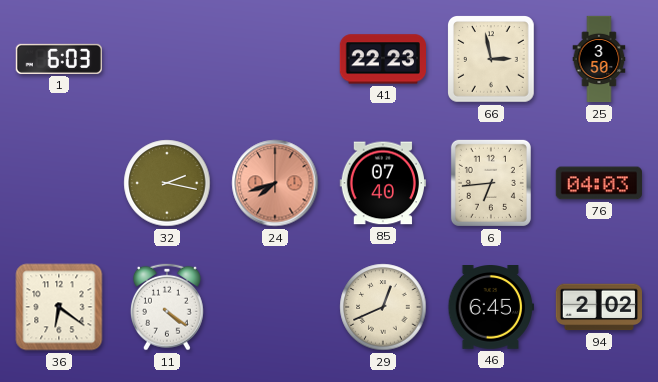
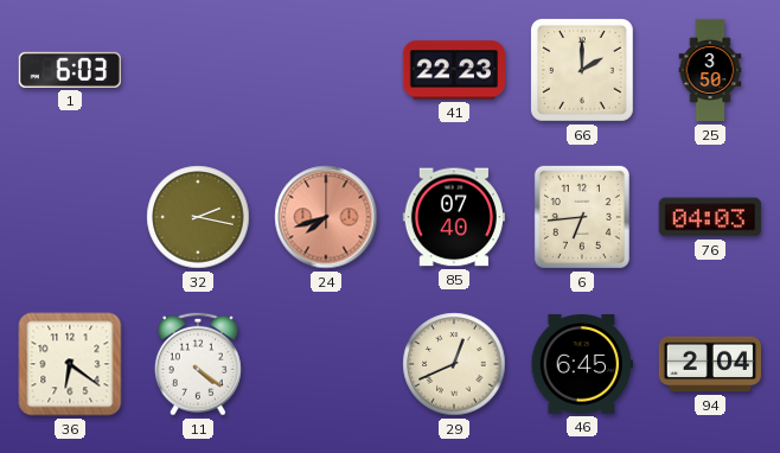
66: 2:58 -> 2:00
94: 2:02 -> 2:04
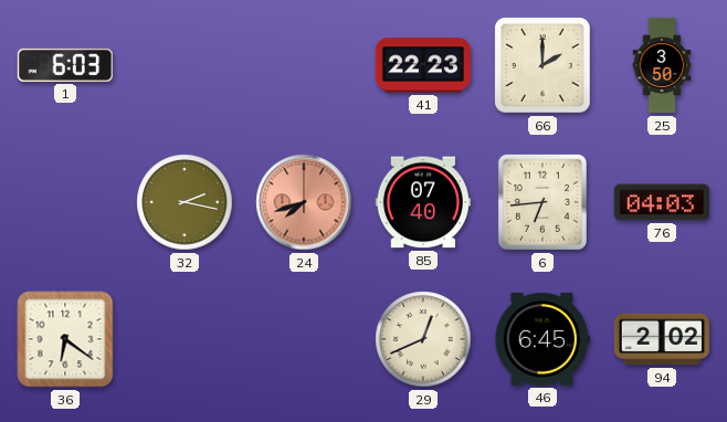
11: 4:21 -> none
94: 2:04 -> 2:02
